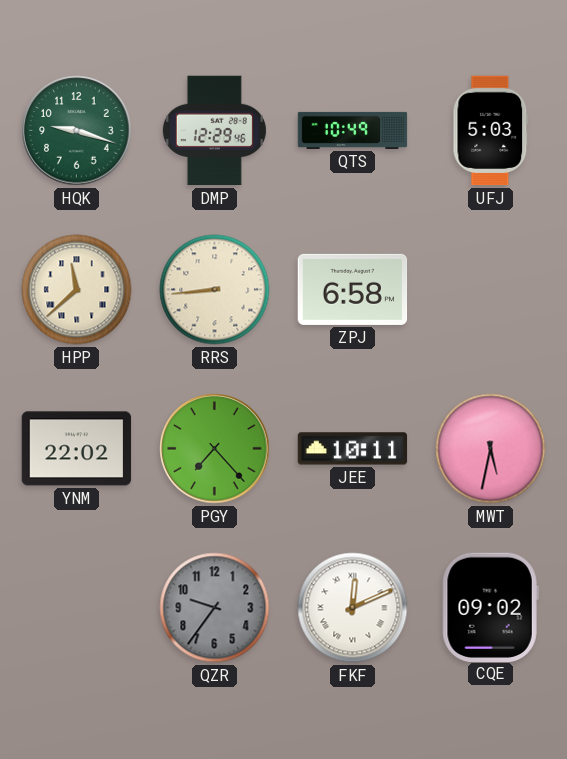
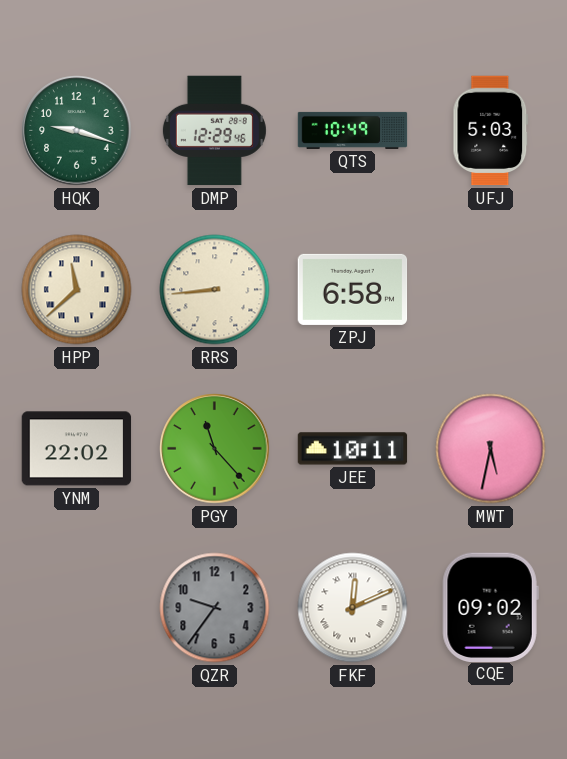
PGY: 7:23 -> 11:23
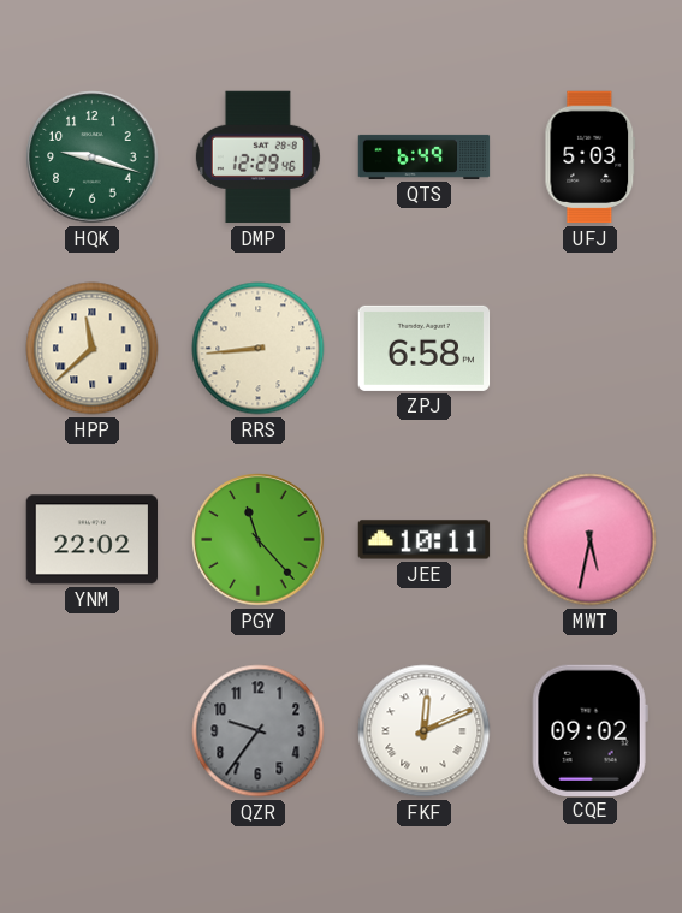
QTS: 10:49 -> 6:49
